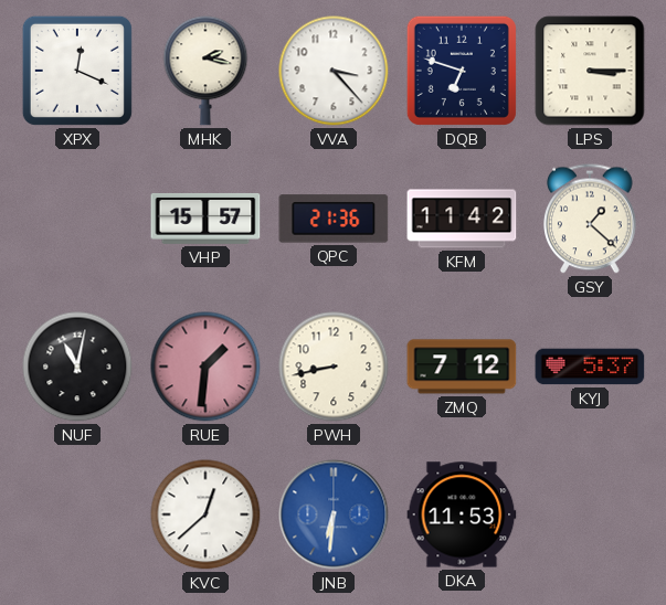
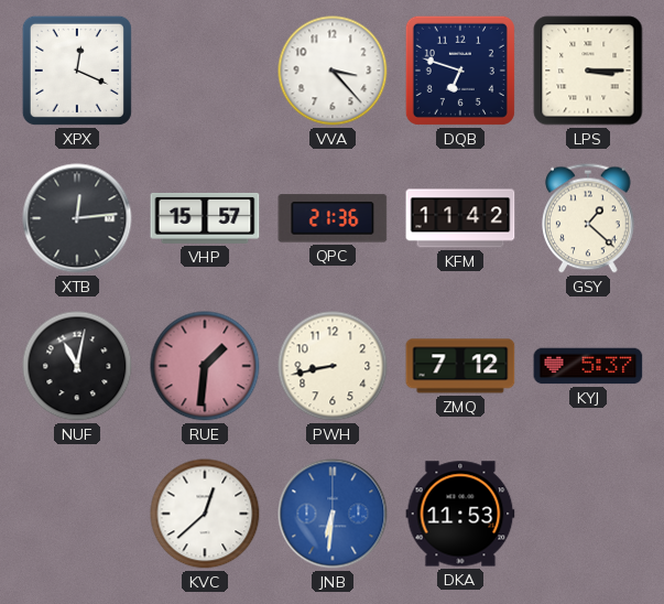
MHK: 2:17 -> none
XTB: none -> 12:14
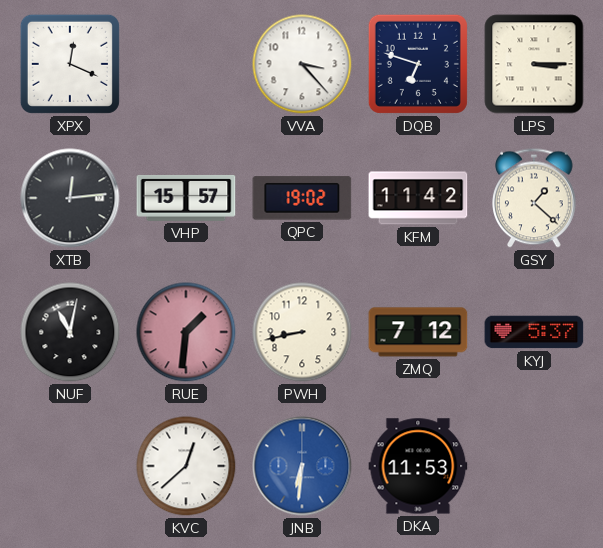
QPC: 21:36 -> 19:02
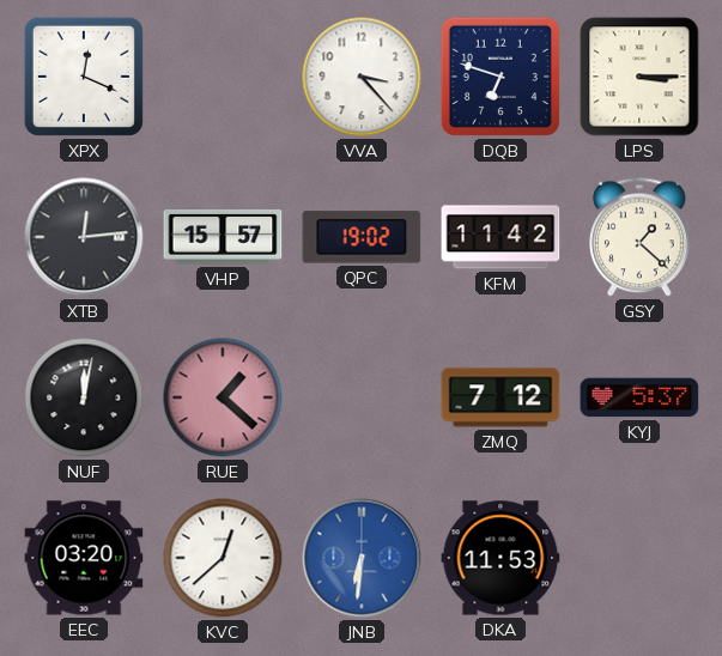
NUF: 11:02 -> 12:02
RUE: 1:31 -> 1:22
PWH: 8:43 -> none
EEC: none -> 03:20
